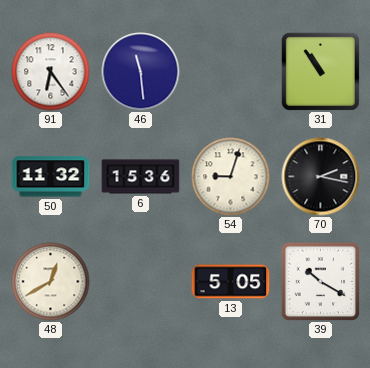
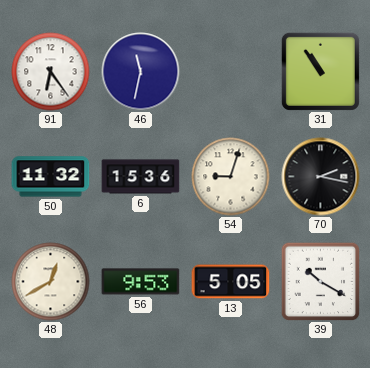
46: 11:29 -> 11:32
56: none -> 9:53
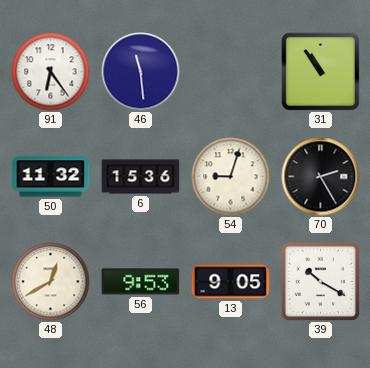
46: 11:32 -> 11:29
70: 2:17 -> 2:25
13: 5:05 -> 9:05
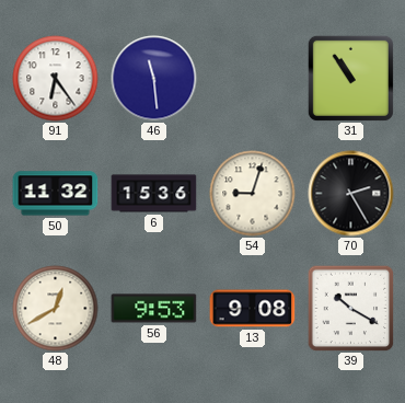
13: 9:05 -> 9:08
